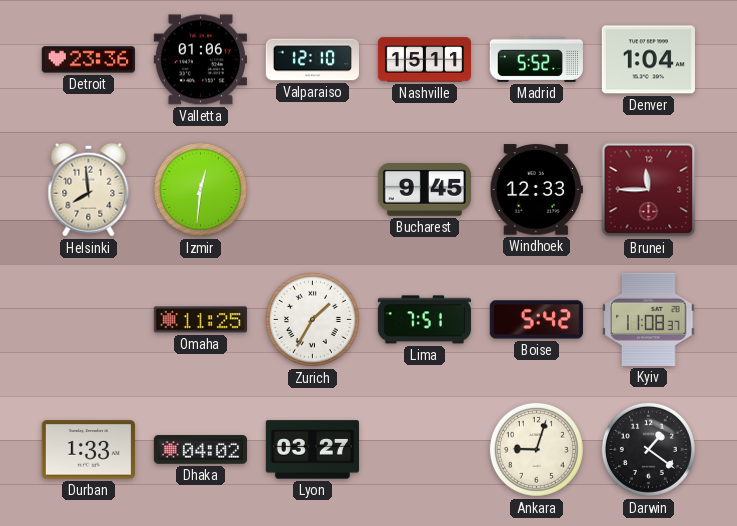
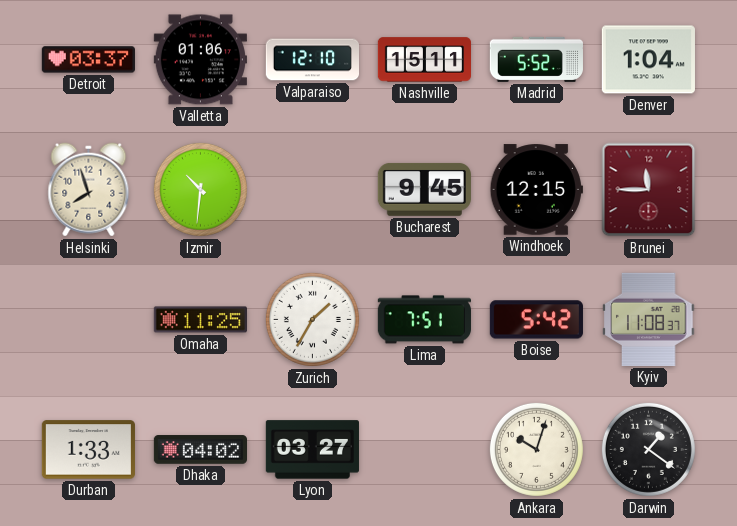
Detroit: 23:36 -> 03:37
Helsinki: 7:59 -> 7:57
Izmir: 12:31 -> 10:31
Windhoek: 12:33 -> 12:15
Ankara: 9:03 -> 10:03
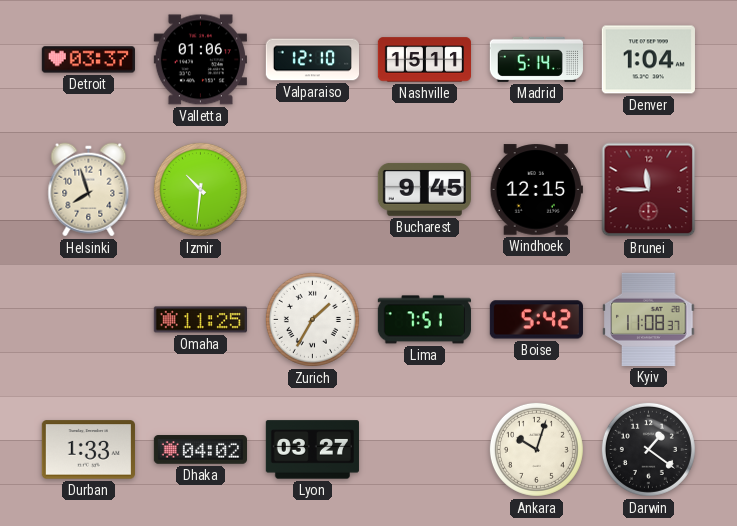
Madrid: 5:52 -> 5:14
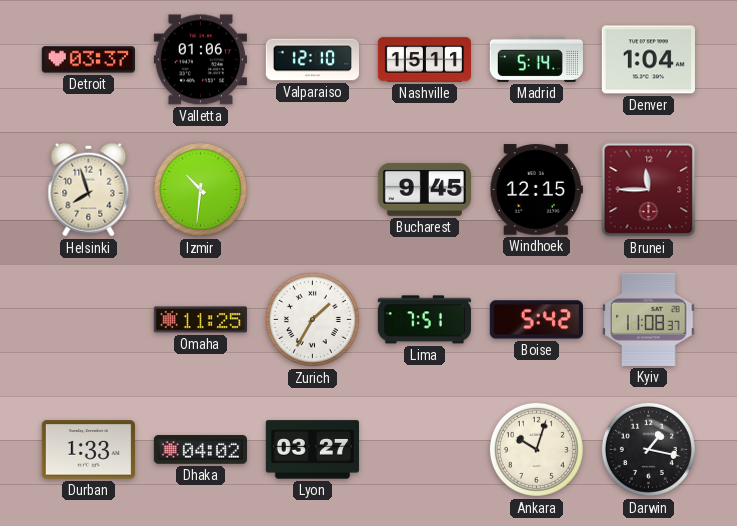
Darwin: 1:21 -> 1:17
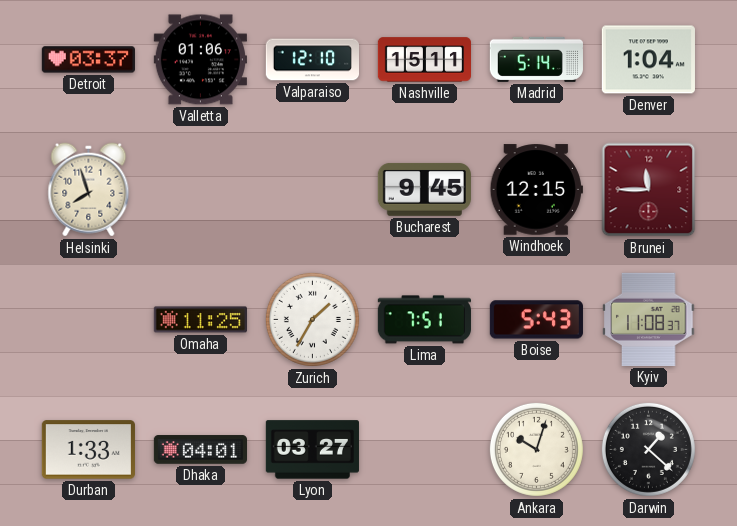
Izmir: 10:31 -> none
Boise: 5:42 -> 5:43
Dhaka: 04:02 -> 04:01
Darwin: 1:17 -> 1:22
